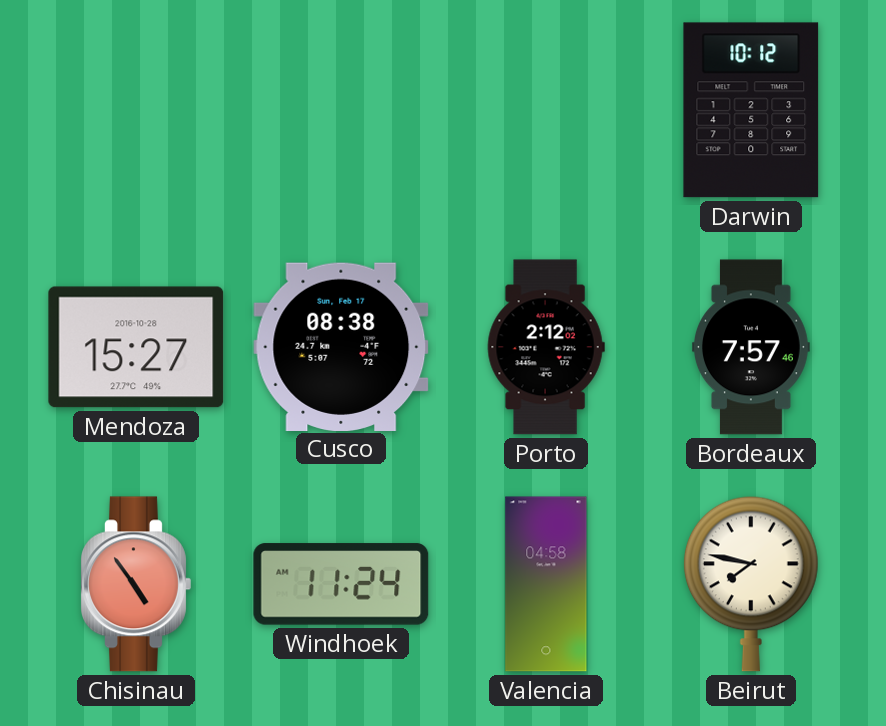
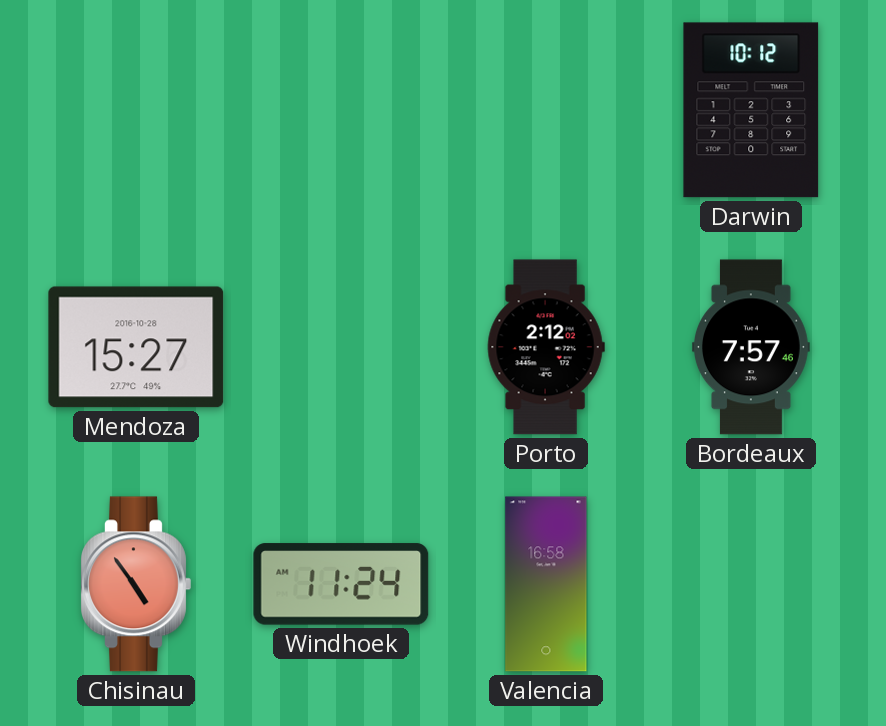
Cusco: 08:38 -> none
Valencia: 04:58 -> 16:58
Beirut: 7:47 -> none
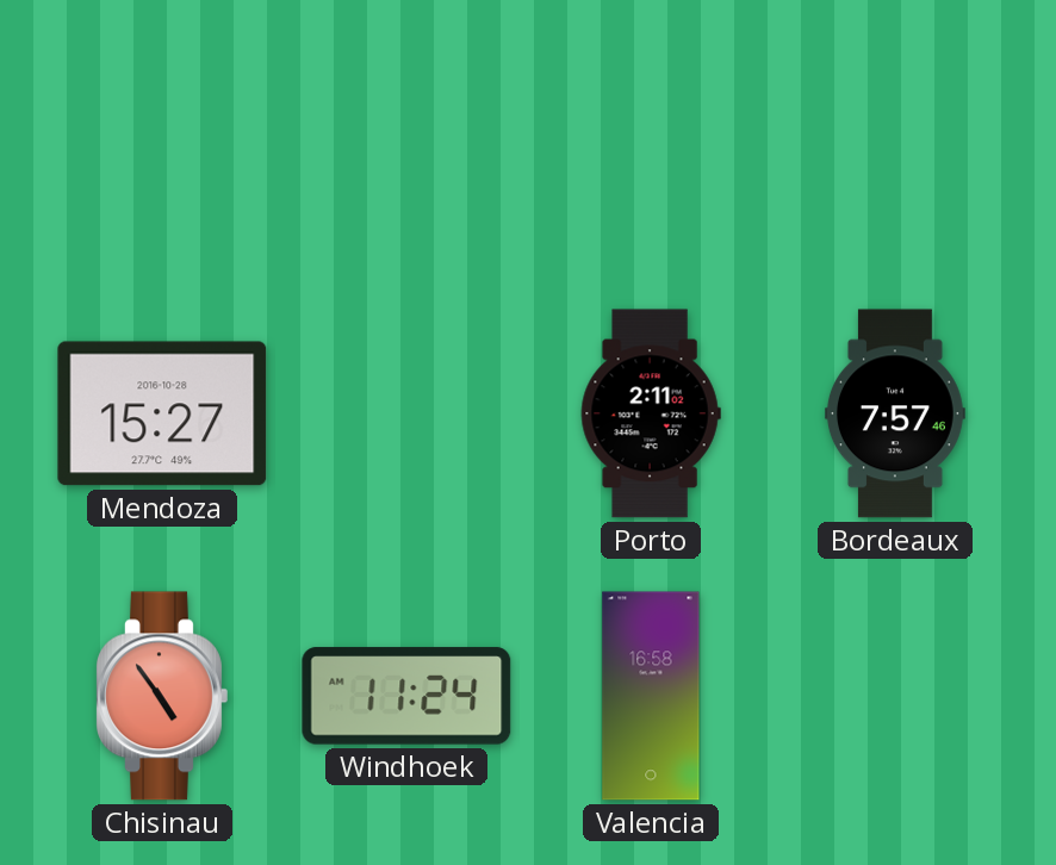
Darwin: 10:12 -> none
Porto: 2:12 -> 2:11
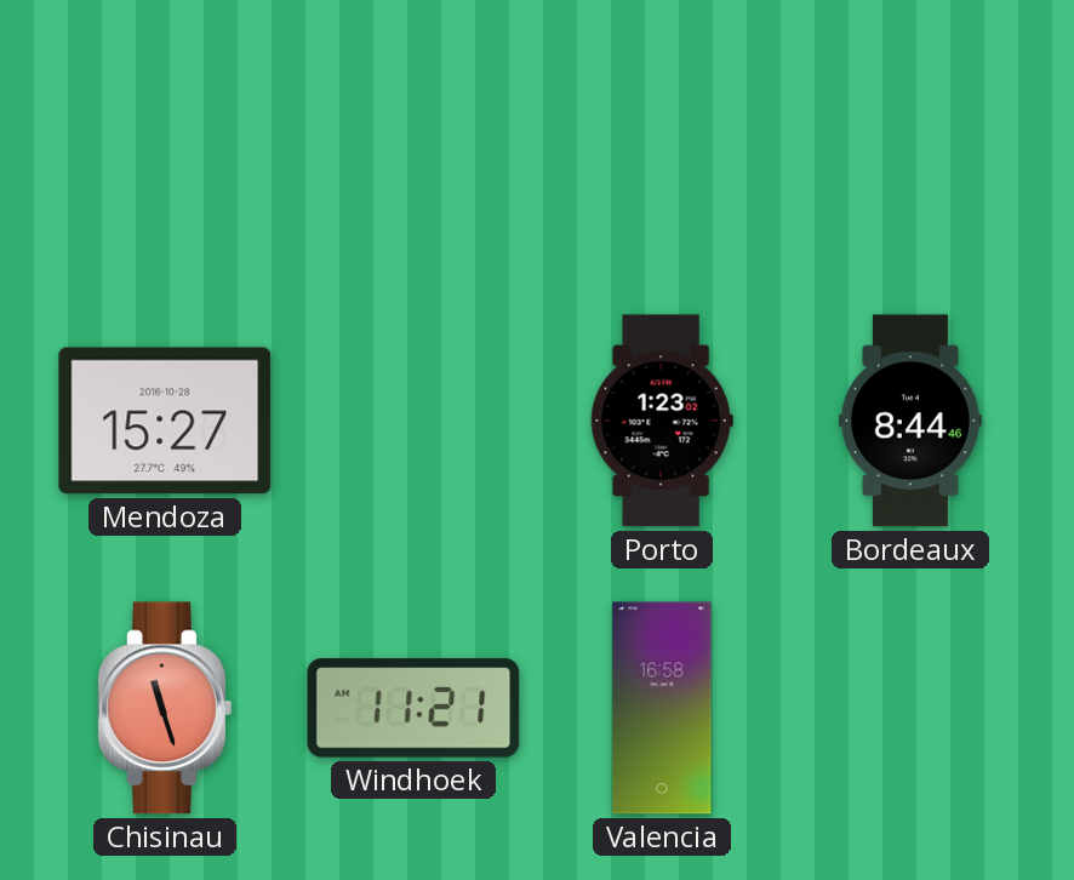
Porto: 2:11 -> 1:23
Bordeaux: 7:57 -> 8:44
Chisinau: 4:54 -> 11:27
Windhoek: 11:24 -> 11:21
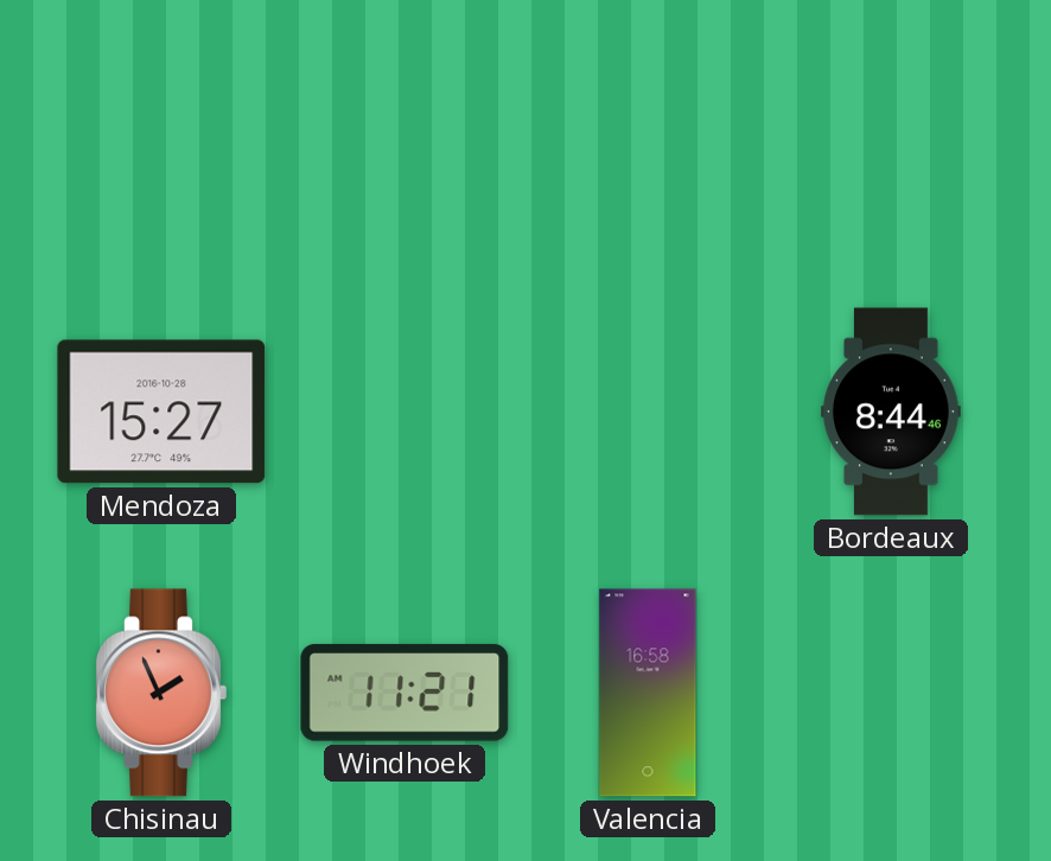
Porto: 1:23 -> none
Chisinau: 11:27 -> 1:56
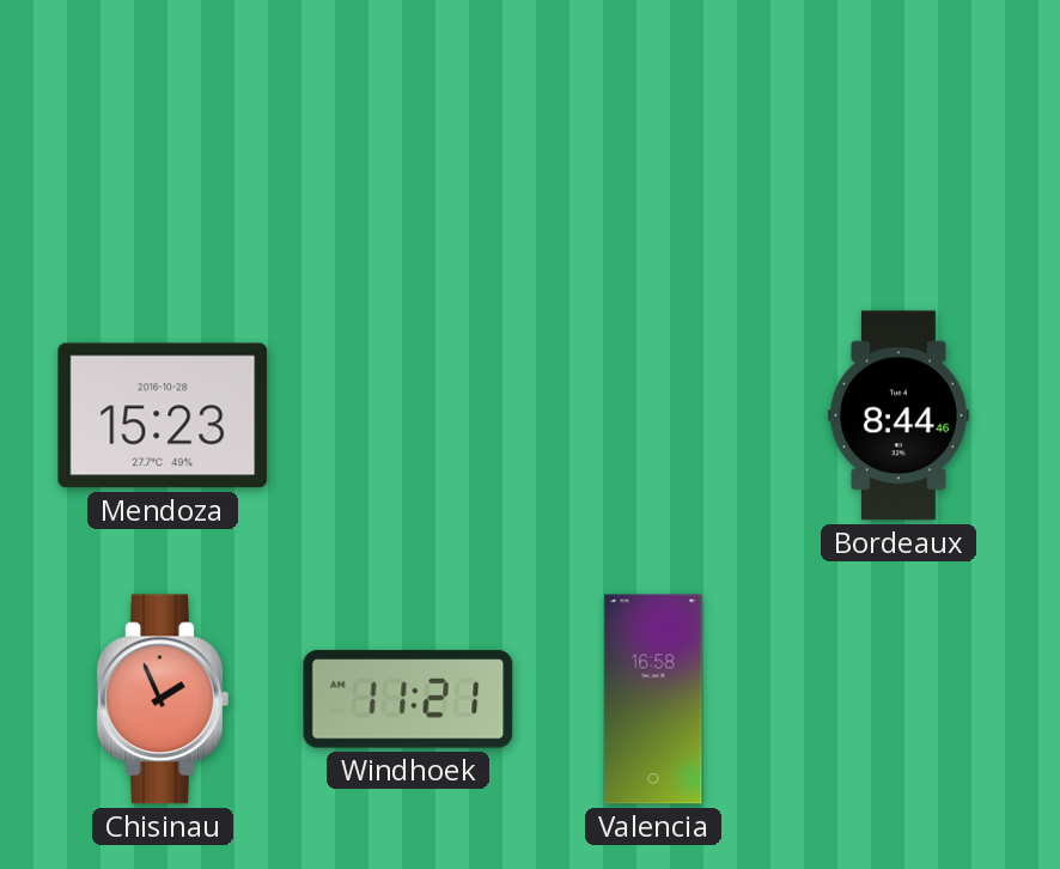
Mendoza: 15:27 -> 15:23
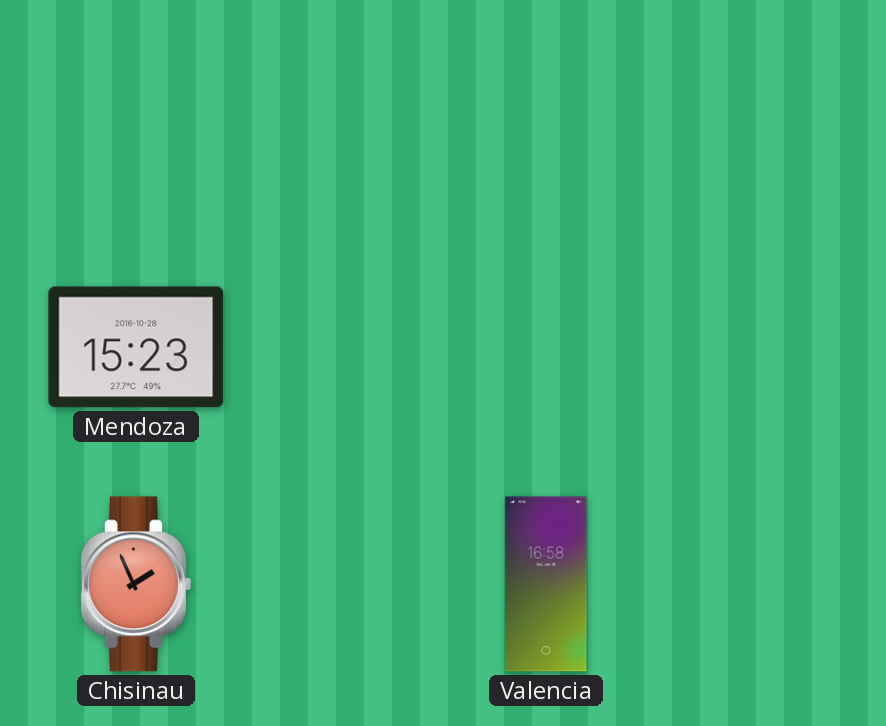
Bordeaux: 8:44 -> none
Windhoek: 11:21 -> none
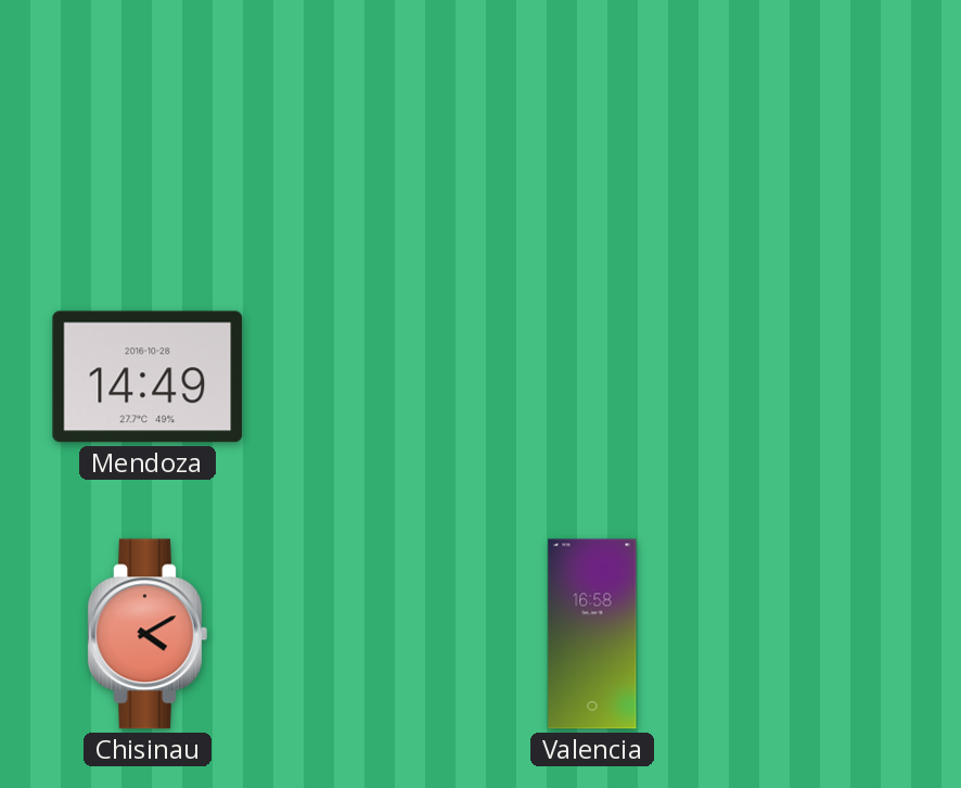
Mendoza: 15:23 -> 14:49
Chisinau: 1:56 -> 4:10
